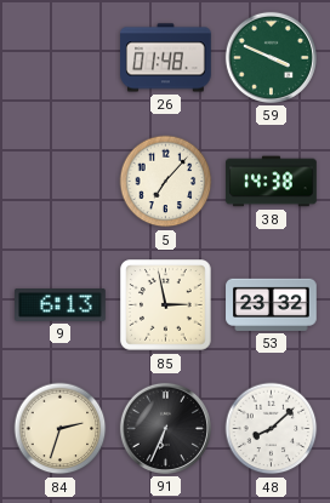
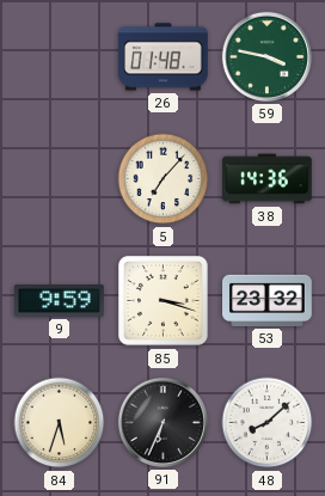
59: 3:49 -> 3:47
38: 14:38 -> 14:36
9: 6:13 -> 9:59
85: 2:58 -> 3:18
84: 2:33 -> 5:33
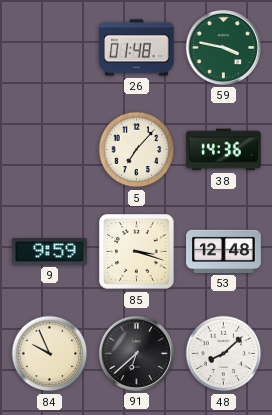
53: 23:32 -> 12:48
84: 5:33 -> 9:56
91: 6:34 -> 6:38
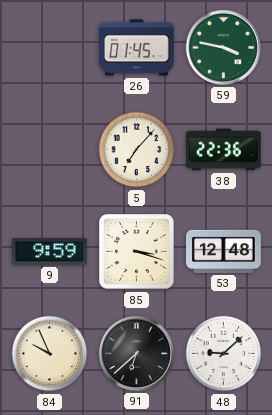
26: 01:48 -> 01:45
38: 14:36 -> 22:36
48: 8:08 -> 9:08
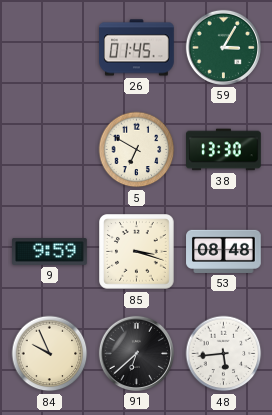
59: 3:47 -> 3:05
5: 7:07 -> 6:50
38: 22:36 -> 13:30
53: 12:48 -> 08:48
48: 9:08 -> 5:44
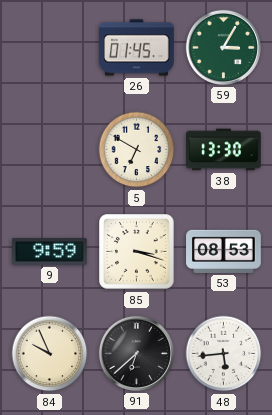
53: 08:48 -> 08:53
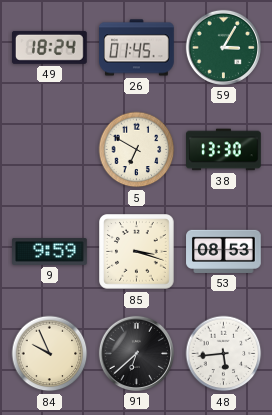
49: none -> 18:24
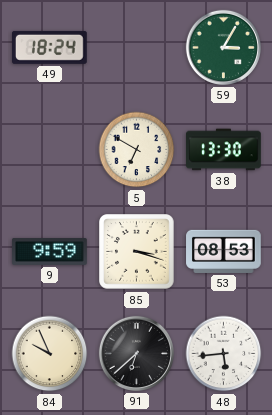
26: 01:45 -> none
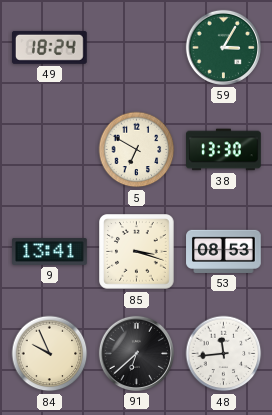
9: 9:59 -> 13:41
48: 5:44 -> 11:44
